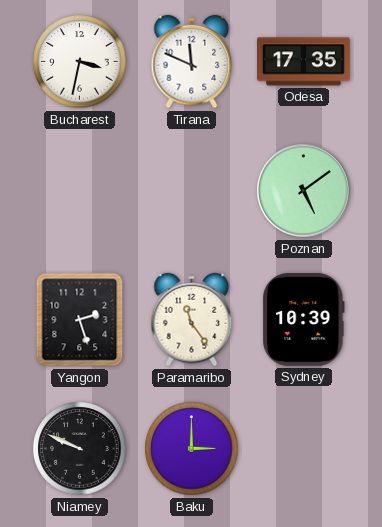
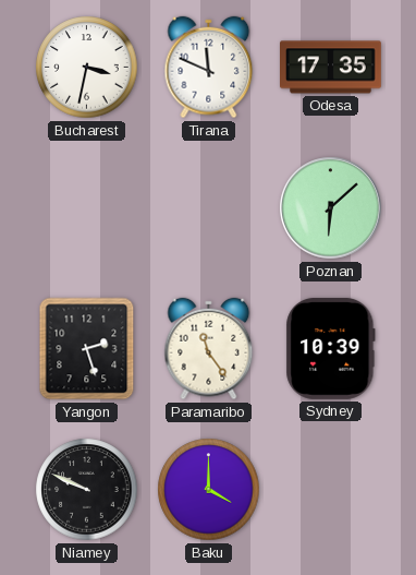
Poznan: 5:09 -> 6:08
Baku: 3:00 -> 4:00
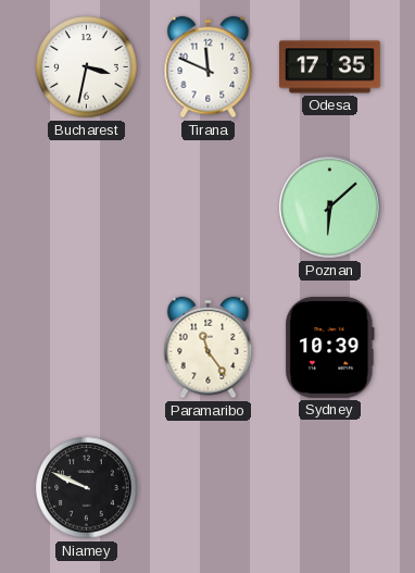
Yangon: 2:27 -> none
Baku: 4:00 -> none
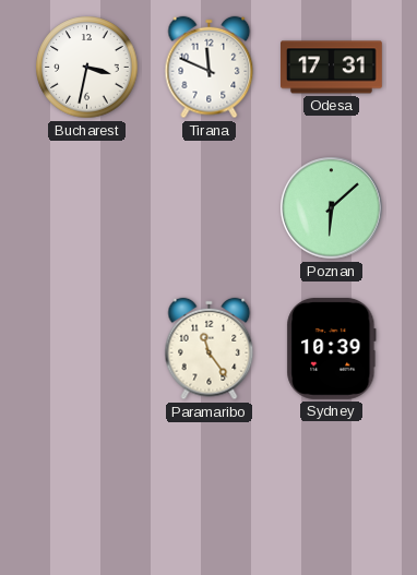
Odesa: 17:35 -> 17:31
Niamey: 9:49 -> none
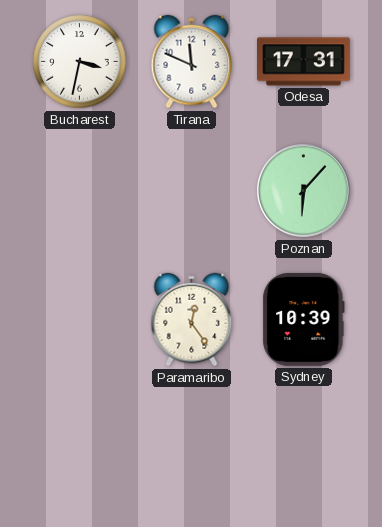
Poznan: 6:08 -> 6:07
Paramaribo: 11:24 -> 12:24
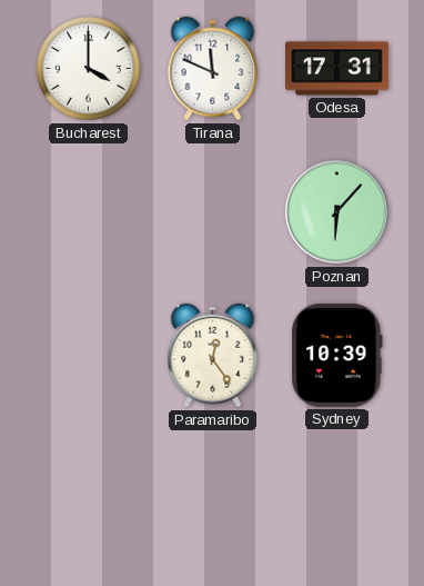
Bucharest: 3:32 -> 4:00
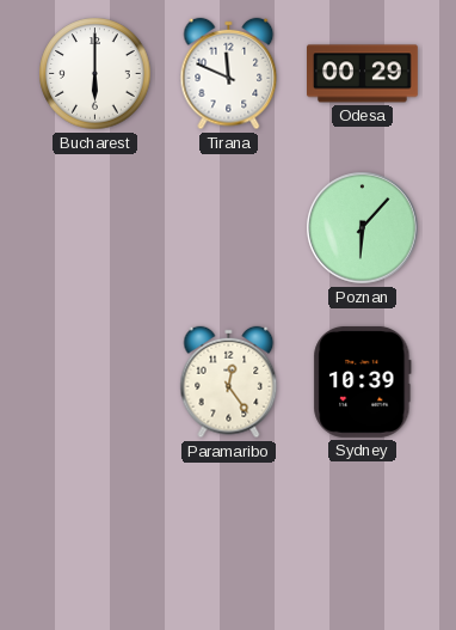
Bucharest: 4:00 -> 6:00
Odesa: 17:31 -> 00:29
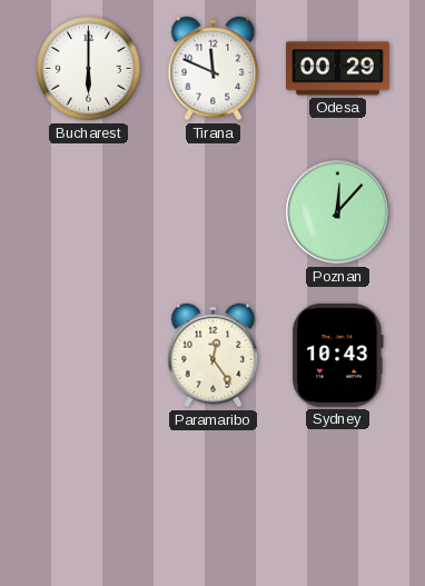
Poznan: 6:07 -> 12:07
Sydney: 10:39 -> 10:43
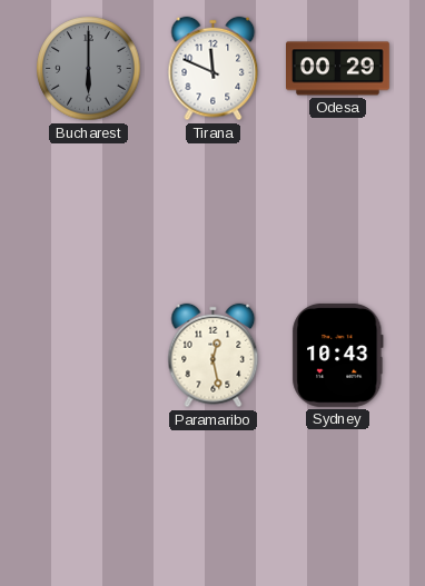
Bucharest dial: white -> grey
Poznan: 12:07 -> none
Paramaribo: 12:24 -> 12:28
